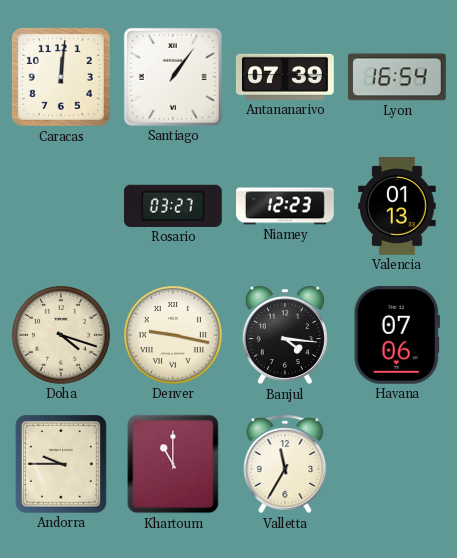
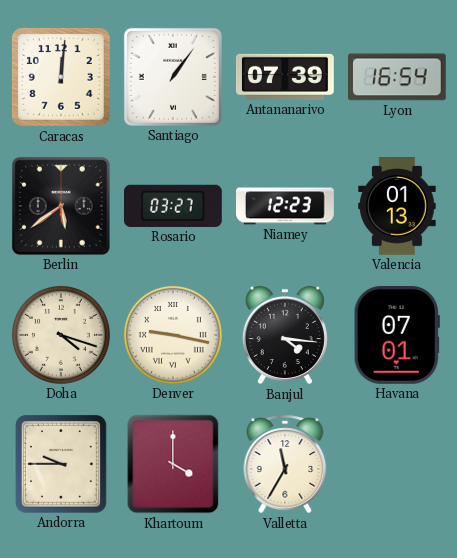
Berlin: none -> 5:39
Havana: 07:06 -> 07:01
Khartoum: 11:00 -> 4:00
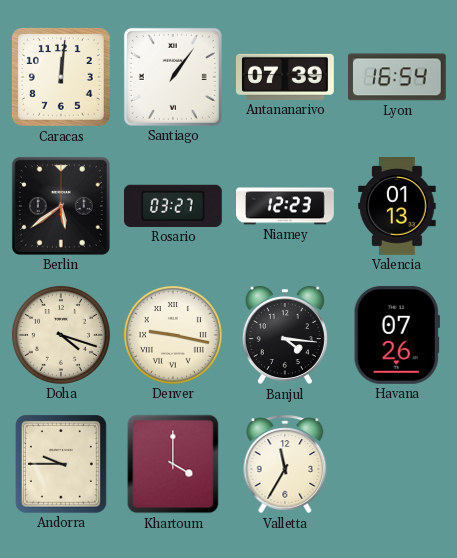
Havana: 07:01 -> 07:26
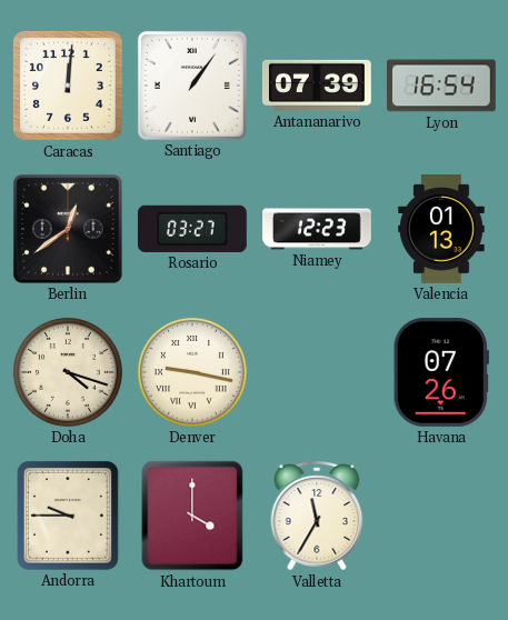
Berlin: 5:39 -> 12:39
Banjul: 4:16 -> none
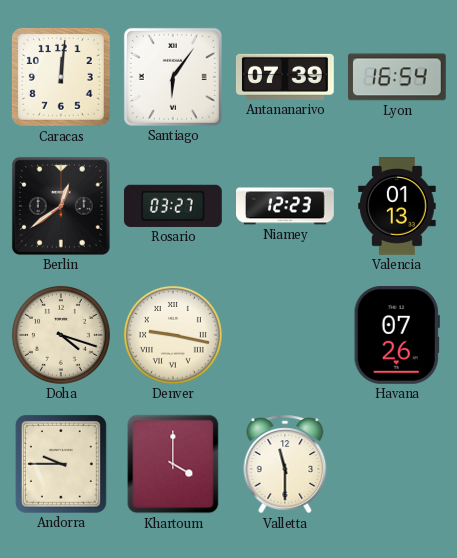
Santiago: 1:06 -> 6:06
Valletta: 11:35 -> 11:30
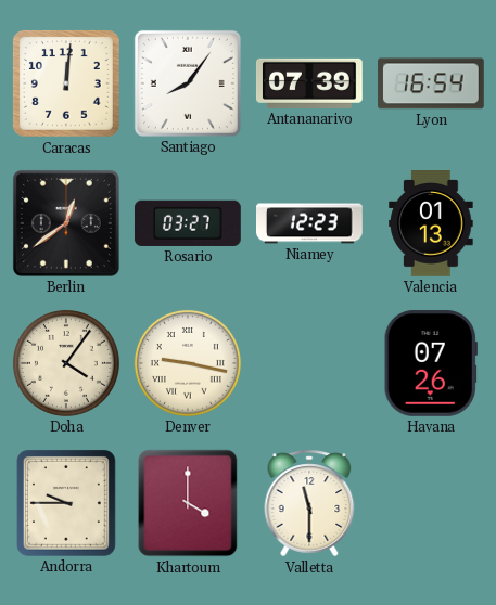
Santiago: 6:06 -> 8:06
Doha: 4:18 -> 4:06
